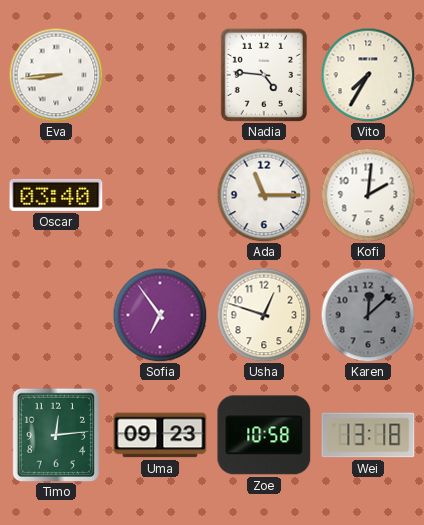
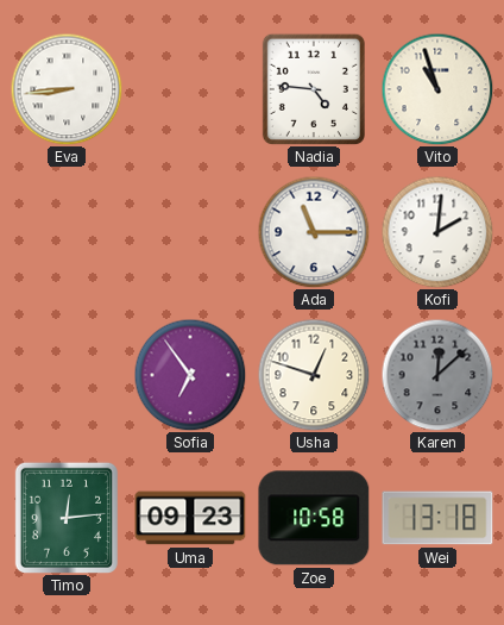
Vito: 7:35 -> 10:57
Oscar: 03:40 -> none
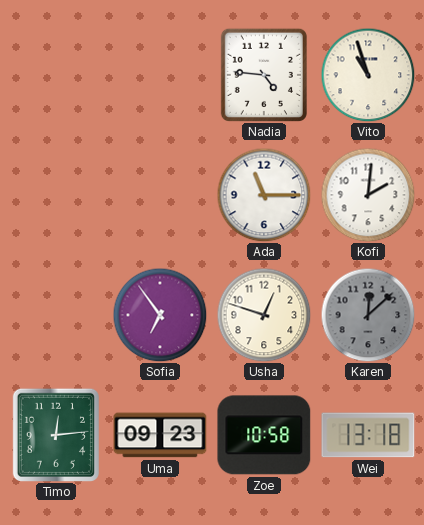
Eva: 8:44 -> none
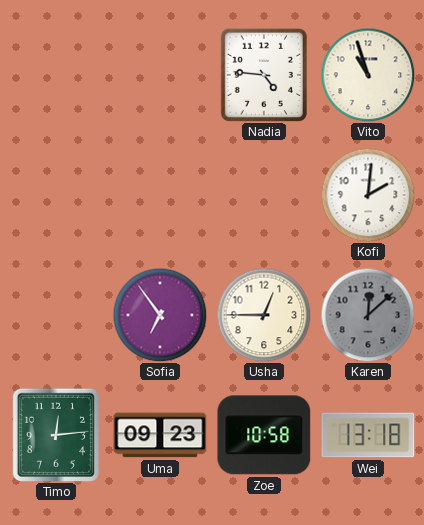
Ada: 11:15 -> none
Usha: 12:48 -> 12:45
